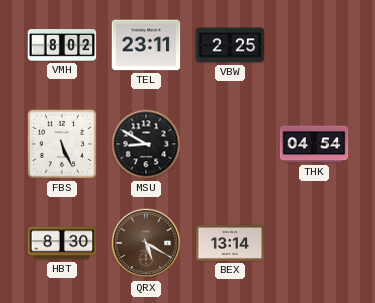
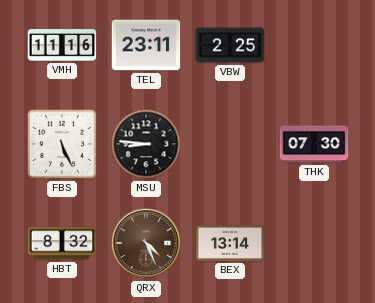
VMH: 8:02 -> 11:16
MSU: 8:50 -> 8:46
THK: 04:54 -> 07:30
HBT: 8:30 -> 8:32
QRX: 5:20 -> 4:26
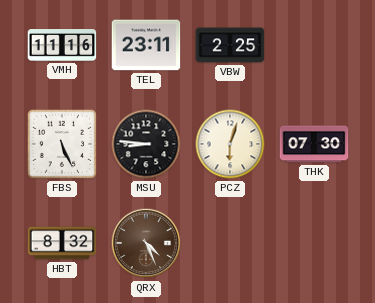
PCZ: none -> 6:03
BEX: 13:14 -> none
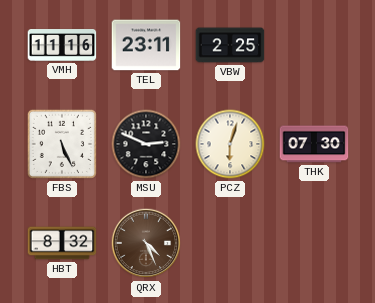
MSU: 8:46 -> 2:49
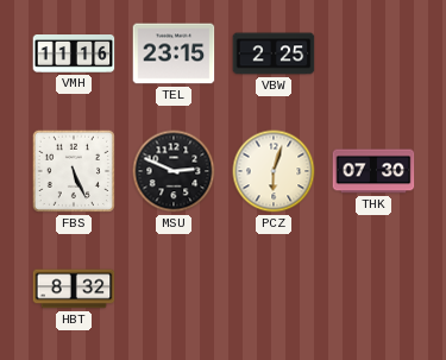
TEL: 23:11 -> 23:15
QRX: 4:26 -> none
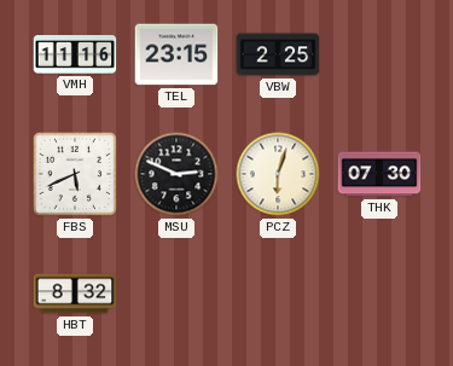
FBS: 5:26 -> 5:41
